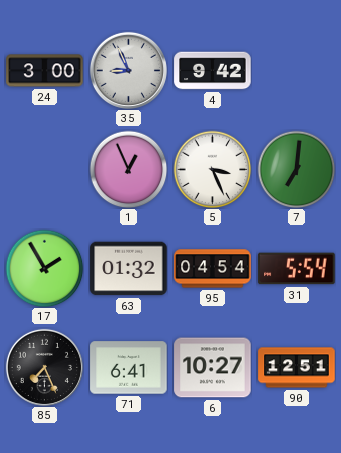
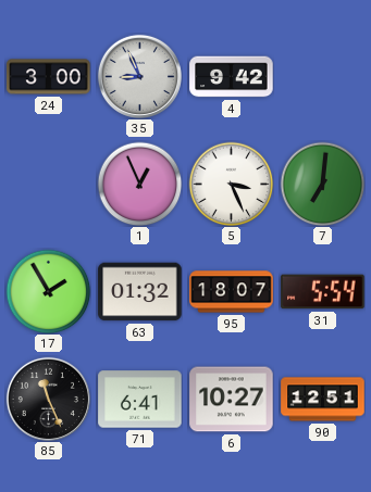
95: 04:54 -> 18:07
85: 7:26 -> 11:26
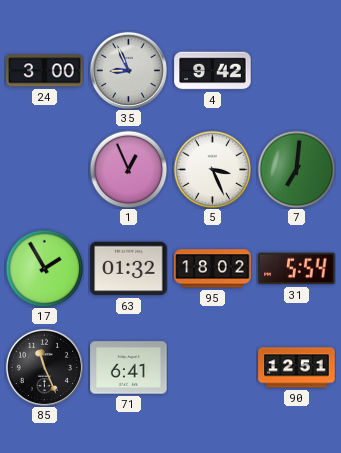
95: 18:07 -> 18:02
6: 10:27 -> none
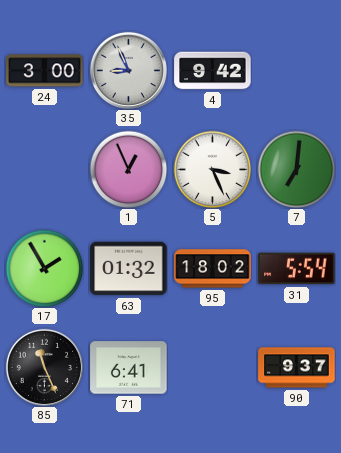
90: 12:51 -> 9:37
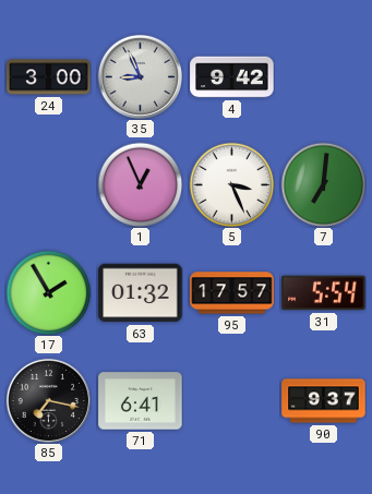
95: 18:02 -> 17:57
85: 11:26 -> 7:17
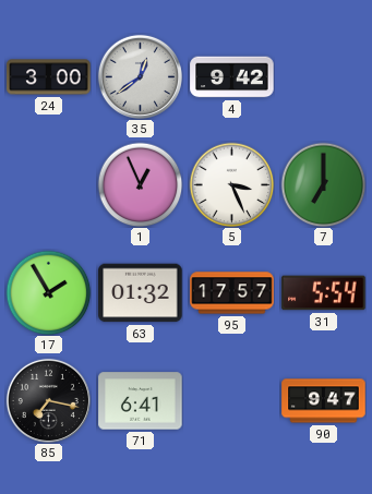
35: 8:56 -> 12:39
7: 7:01 -> 7:00
90: 9:37 -> 9:47
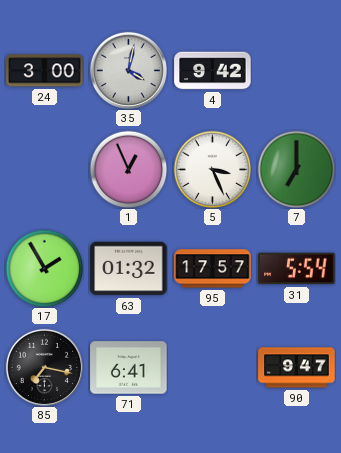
35: 12:39 -> 4:02
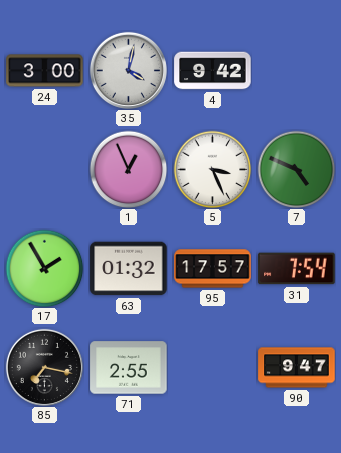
7: 7:00 -> 4:49
31: 5:54 -> 7:54
71: 6:41 -> 2:55
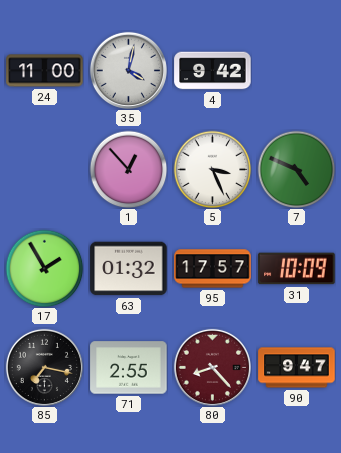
24: 3:00 -> 11:00
1: 12:56 -> 12:53
31: 7:54 -> 10:09
80: none -> 8:23
